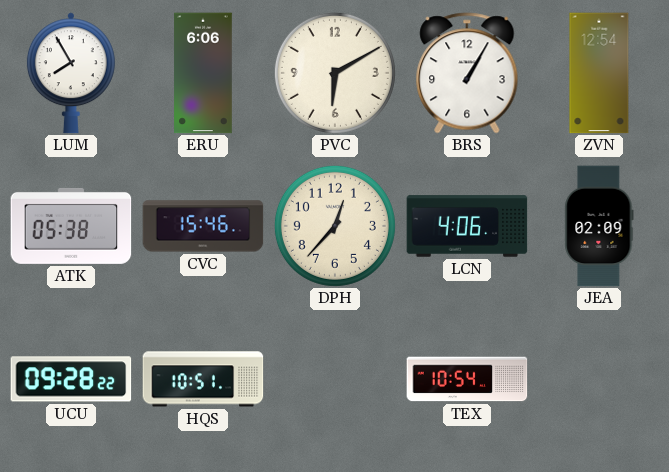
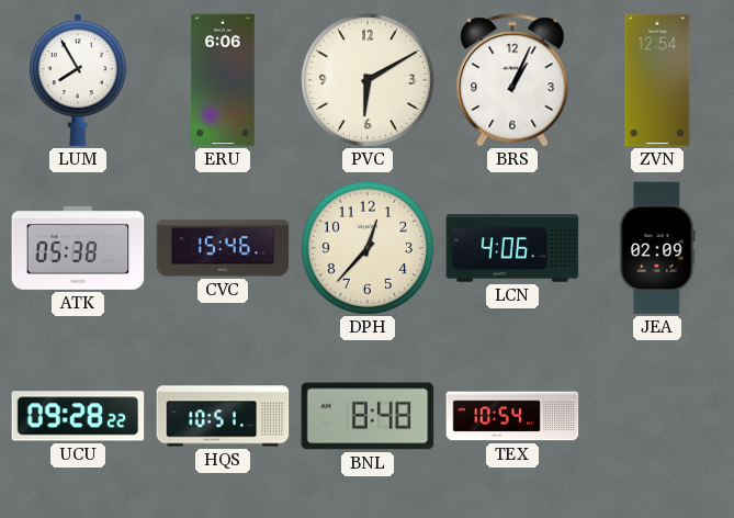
BRS: 1:05 -> 1:04
BNL: none -> 8:48
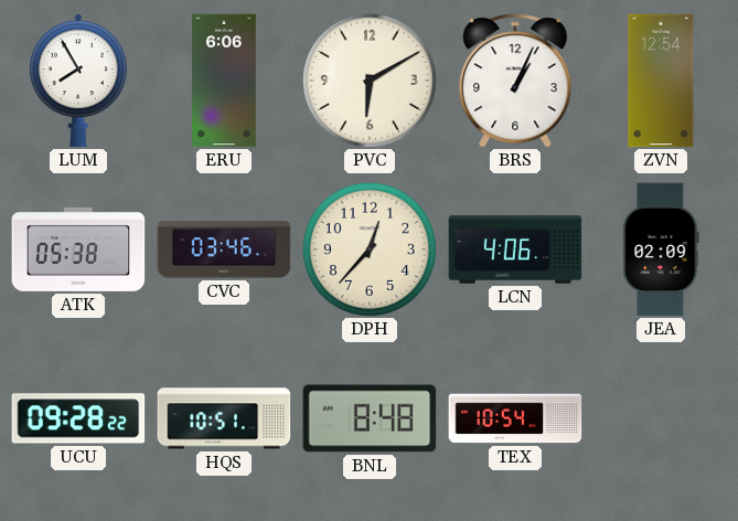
CVC: 15:46 -> 03:46
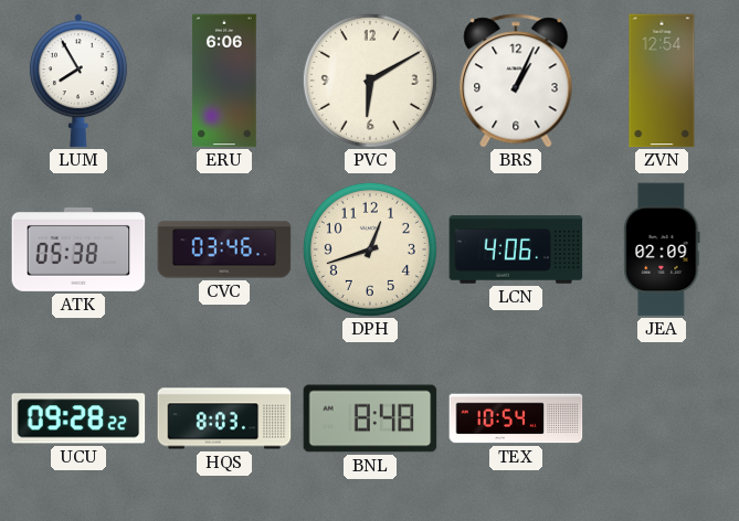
DPH: 12:37 -> 12:42
HQS: 10:51 -> 8:03
